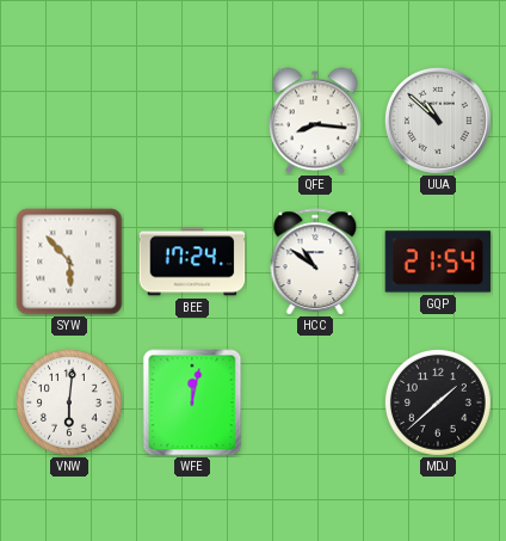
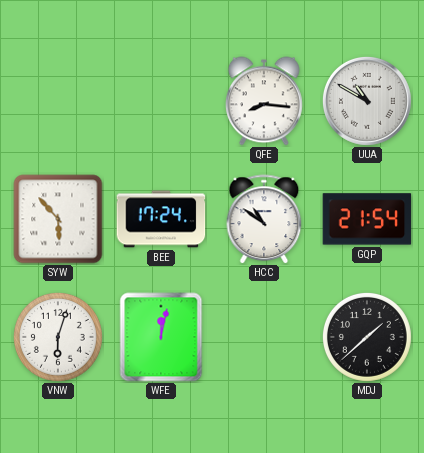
UUA: 10:52 -> 10:50
VNW: 6:01 -> 6:03
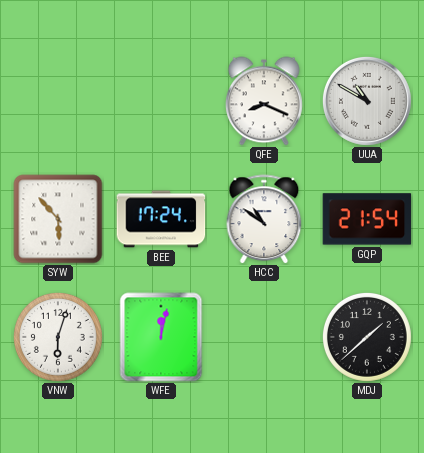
QFE: 8:16 -> 8:19
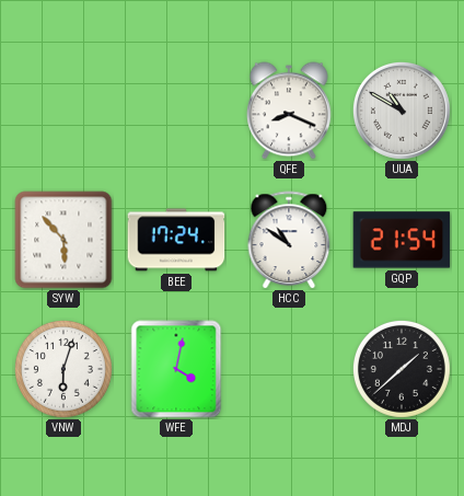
WFE: 12:02 -> 4:02
